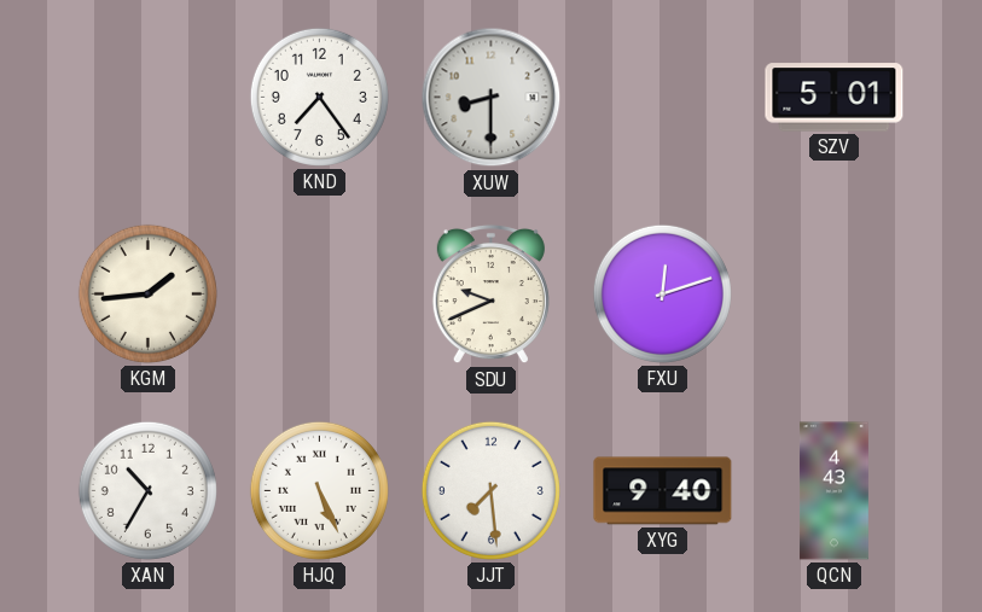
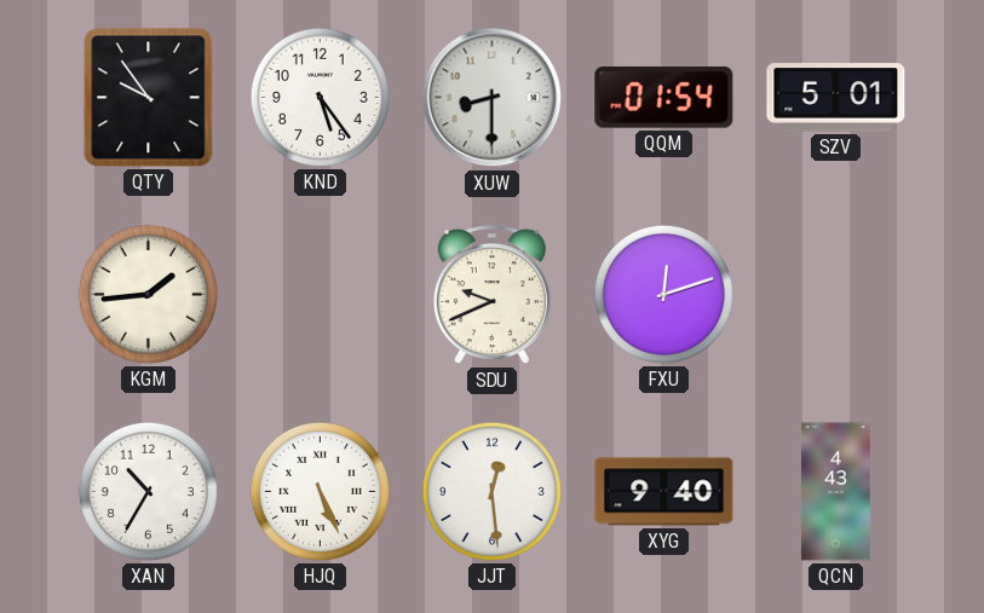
QTY: none -> 9:54
KND: 7:24 -> 5:24
QQM: none -> 01:54
JJT: 7:29 -> 12:29
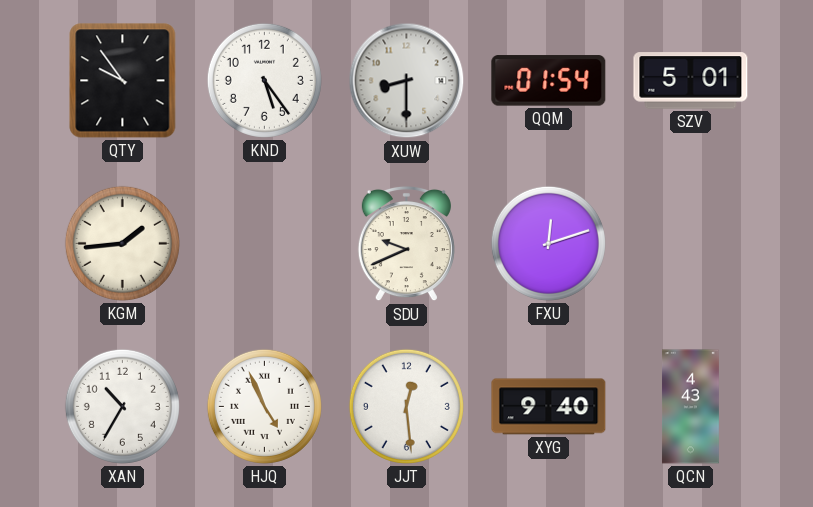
HJQ: 5:26 -> 4:56
